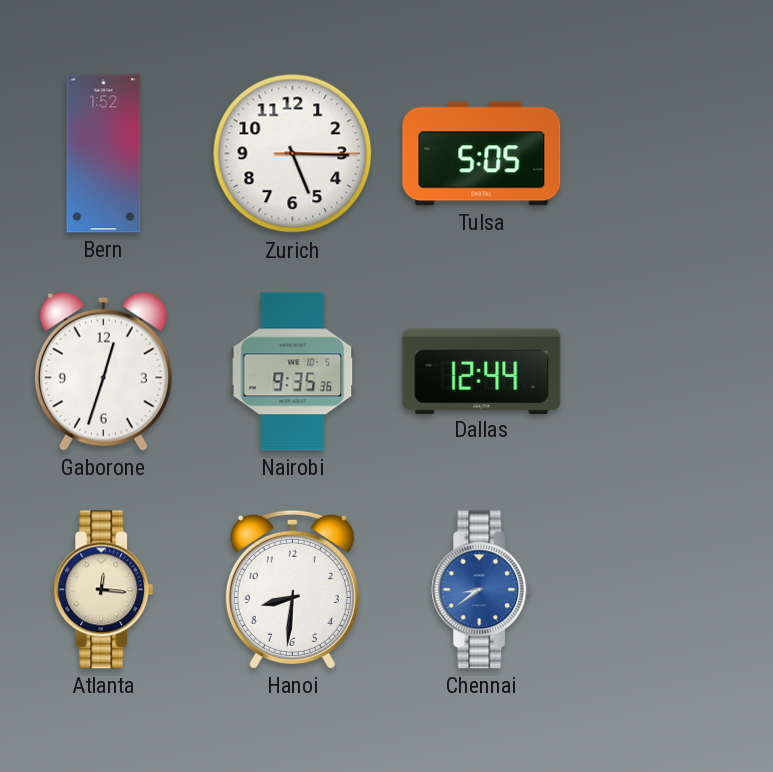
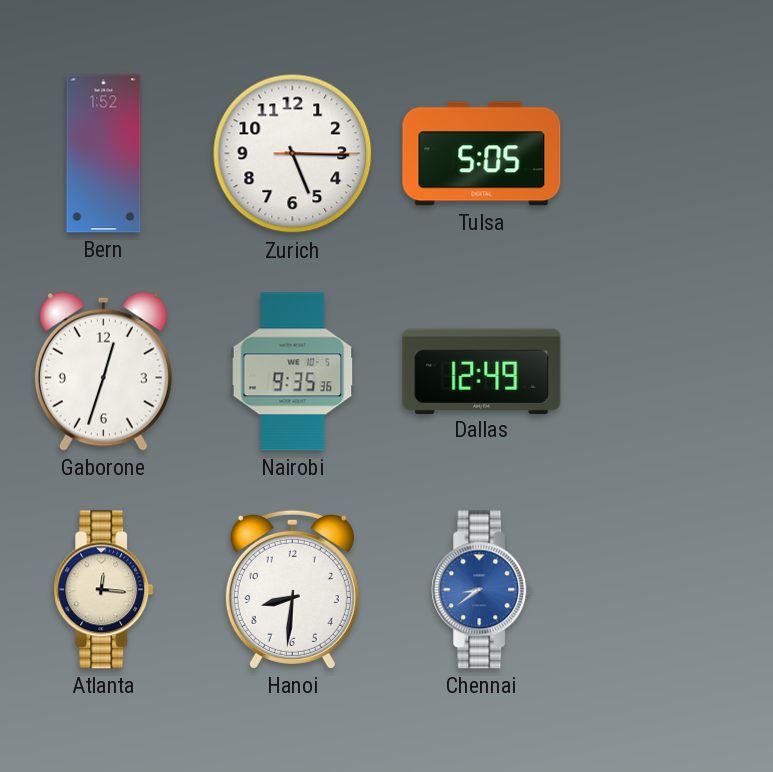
Dallas: 12:44 -> 12:49
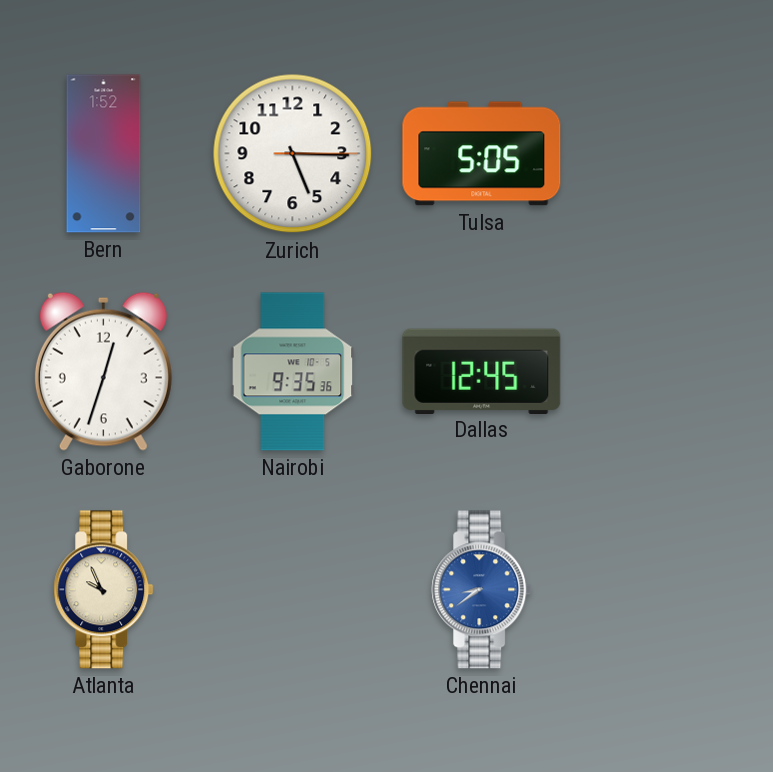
Dallas: 12:49 -> 12:45
Atlanta: 12:16 -> 9:56
Hanoi: 8:31 -> none
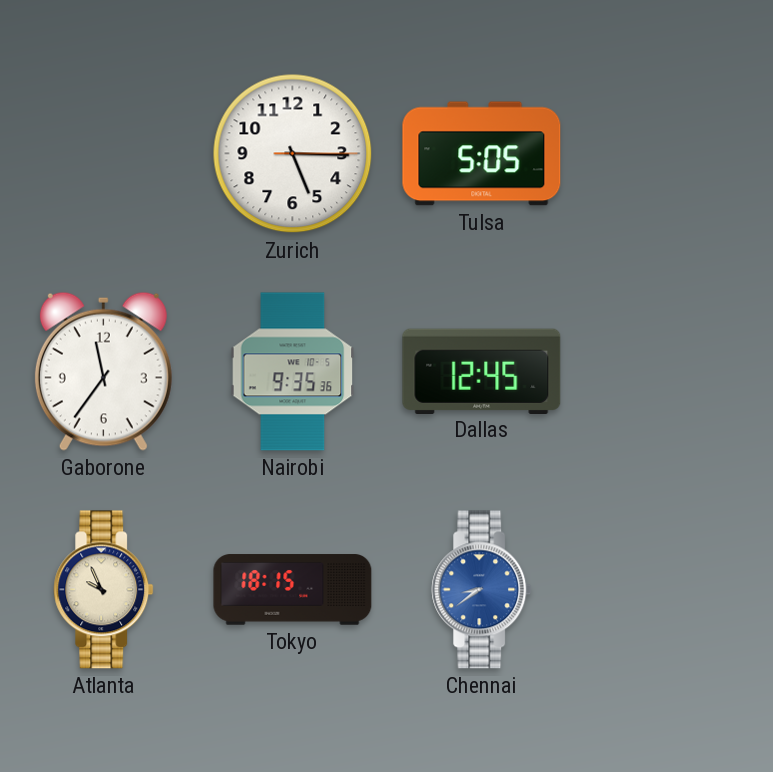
Bern: 1:52 -> none
Gaborone: 12:33 -> 11:36
Tokyo: none -> 18:15
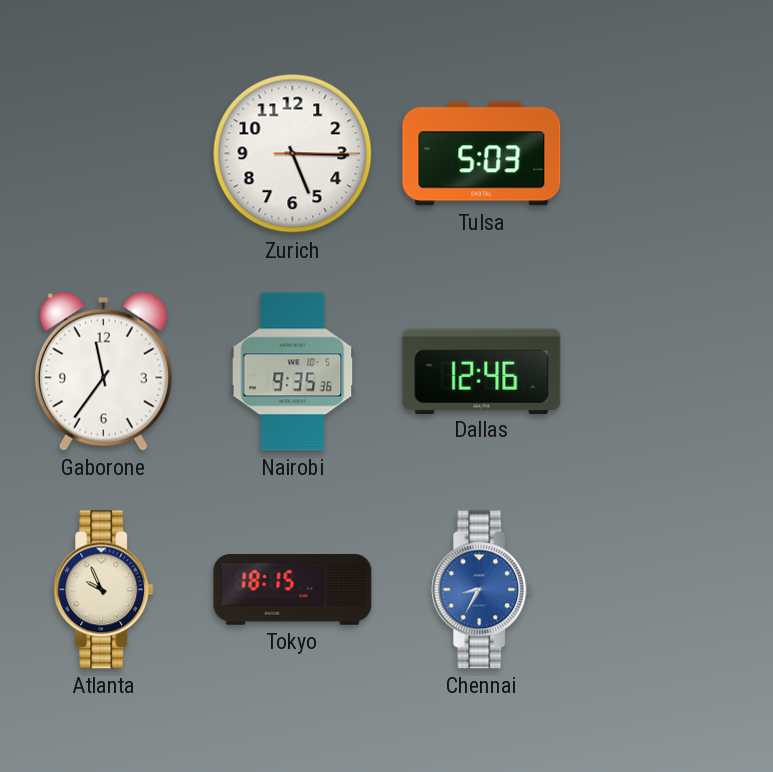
Tulsa: 5:05 -> 5:03
Dallas: 12:45 -> 12:46
Chennai: 8:39 -> 8:35
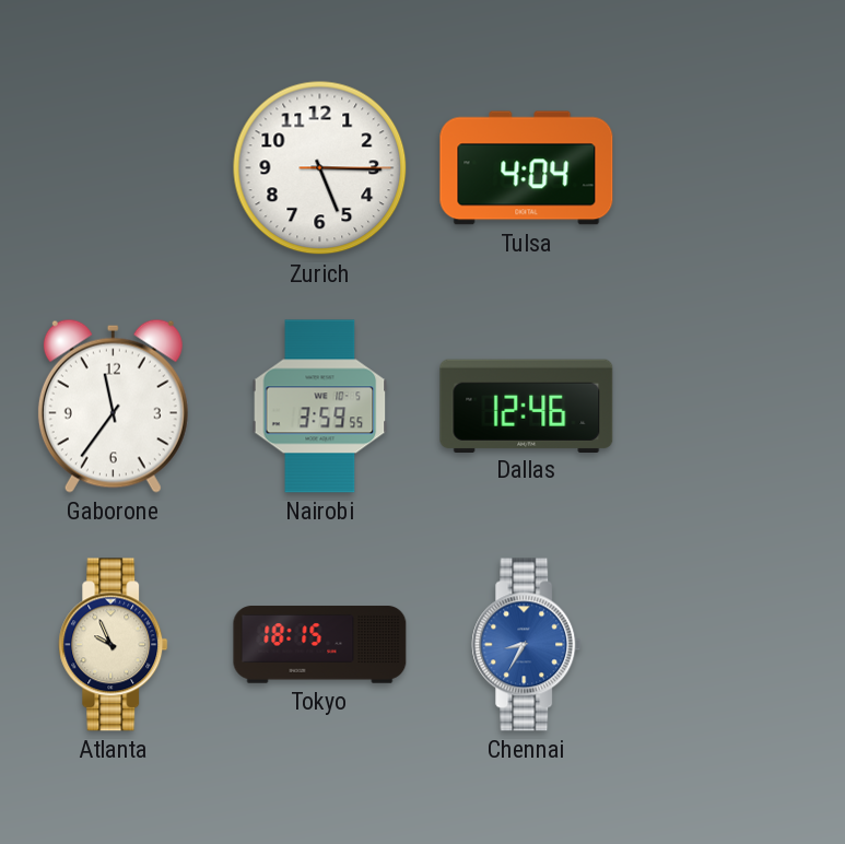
Tulsa: 5:03 -> 4:04
Nairobi: 9:35 -> 3:59
